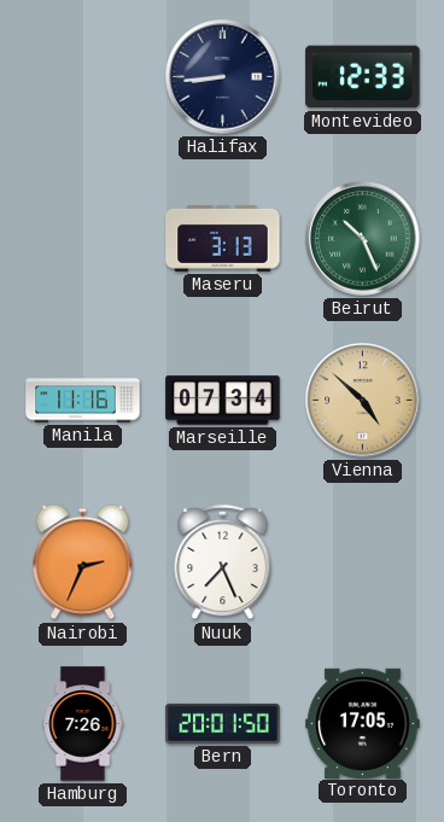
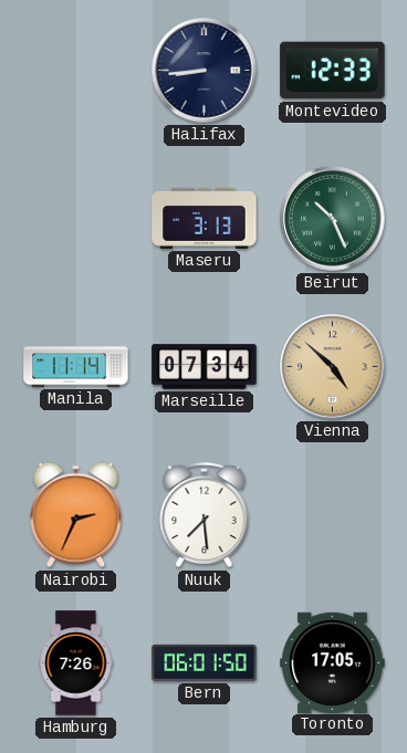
Manila: 11:16 -> 11:14
Nuuk: 7:26 -> 7:29
Bern: 20:01 -> 06:01
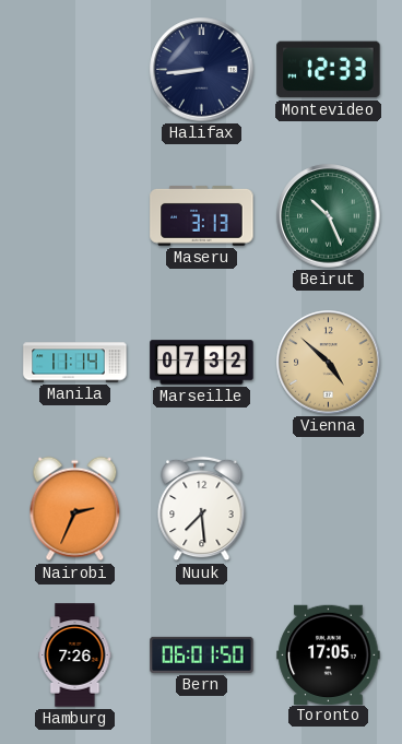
Marseille: 07:34 -> 07:32
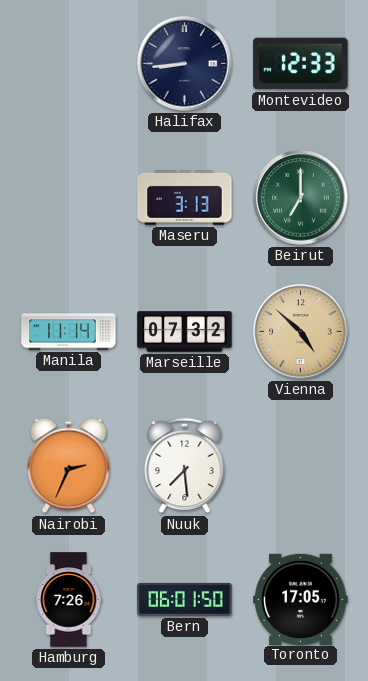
Beirut: 10:26 -> 7:00
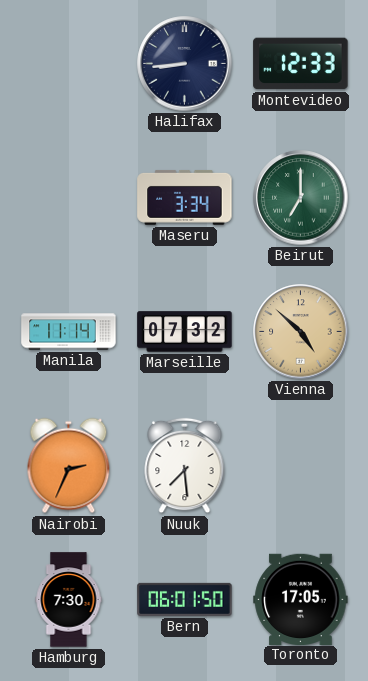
Maseru: 3:13 -> 3:34
Hamburg: 7:26 -> 7:30
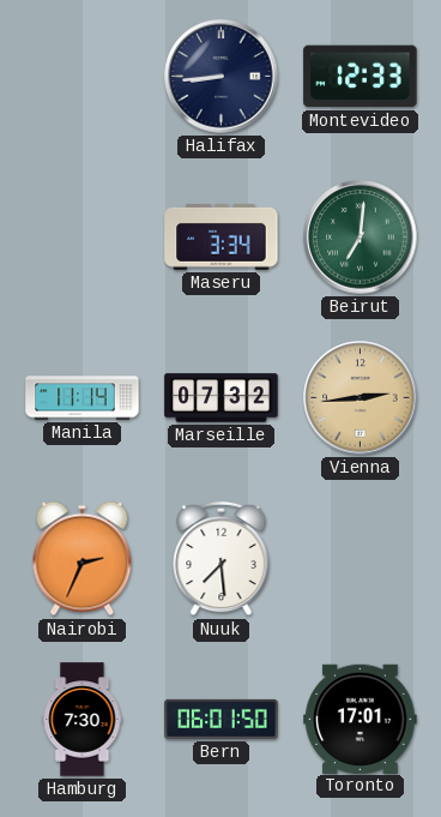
Beirut: 7:00 -> 7:01
Vienna: 4:52 -> 2:44
Toronto: 17:05 -> 17:01
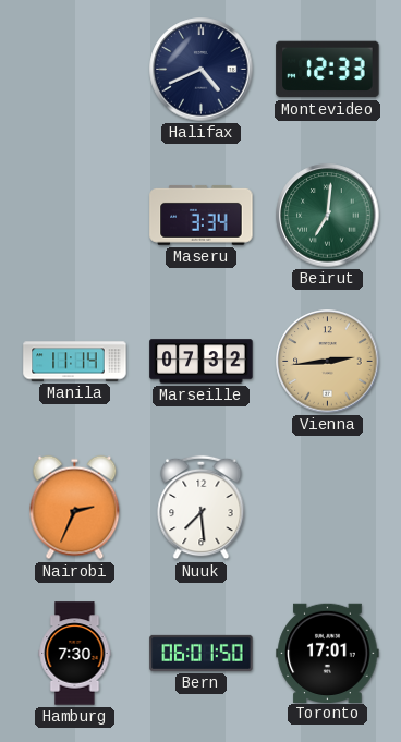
Halifax: 8:44 -> 4:41
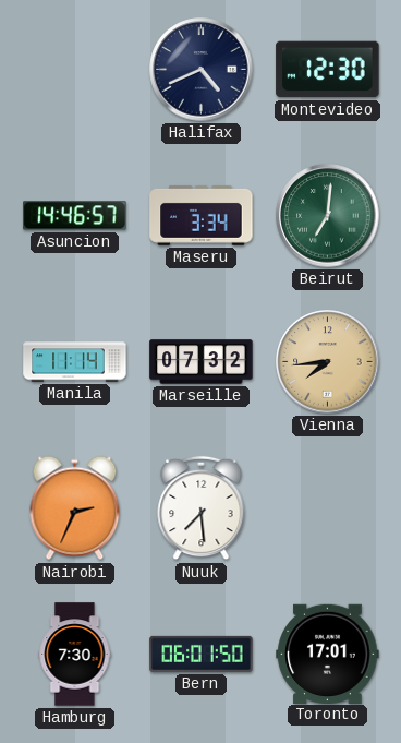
Montevideo: 12:33 -> 12:30
Asuncion: none -> 14:46
Vienna: 2:44 -> 7:44
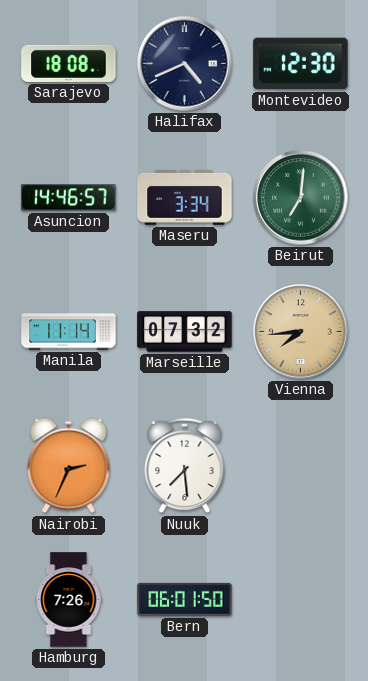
Sarajevo: none -> 18:08
Hamburg: 7:30 -> 7:26
Toronto: 17:01 -> none
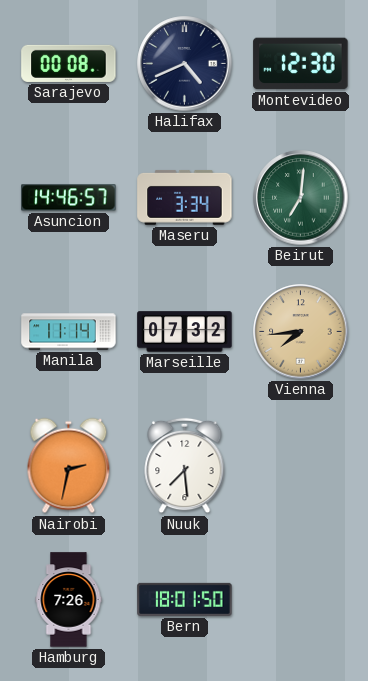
Sarajevo: 18:08 -> 00:08
Nairobi: 2:34 -> 2:32
Bern: 06:01 -> 18:01
